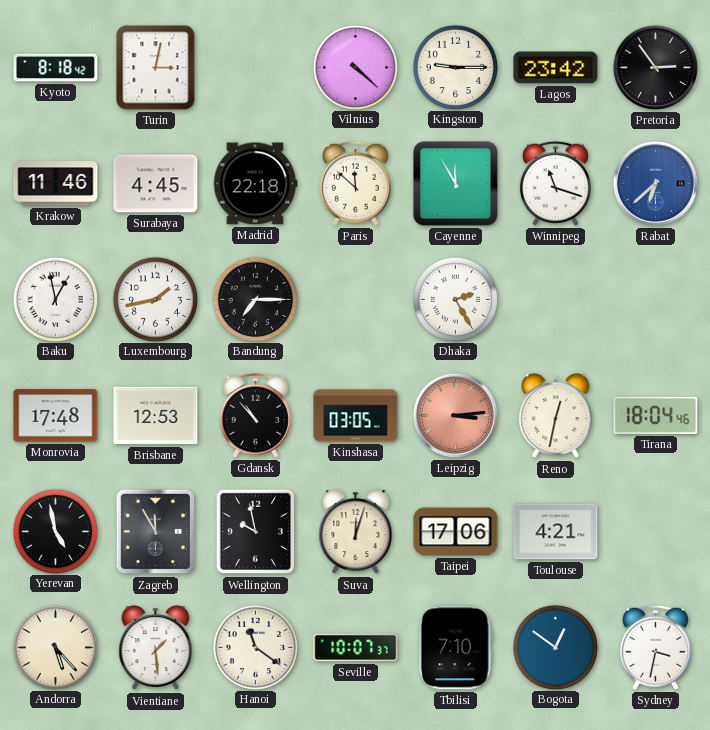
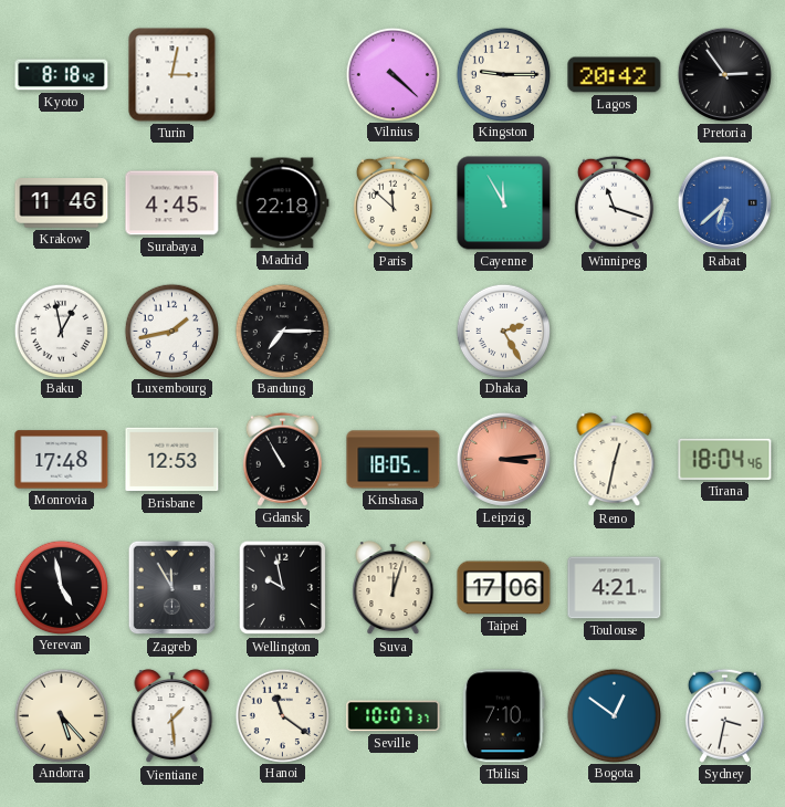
Lagos: 23:42 -> 20:42
Gdansk: 10:53 -> 10:55
Kinshasa: 03:05 -> 18:05
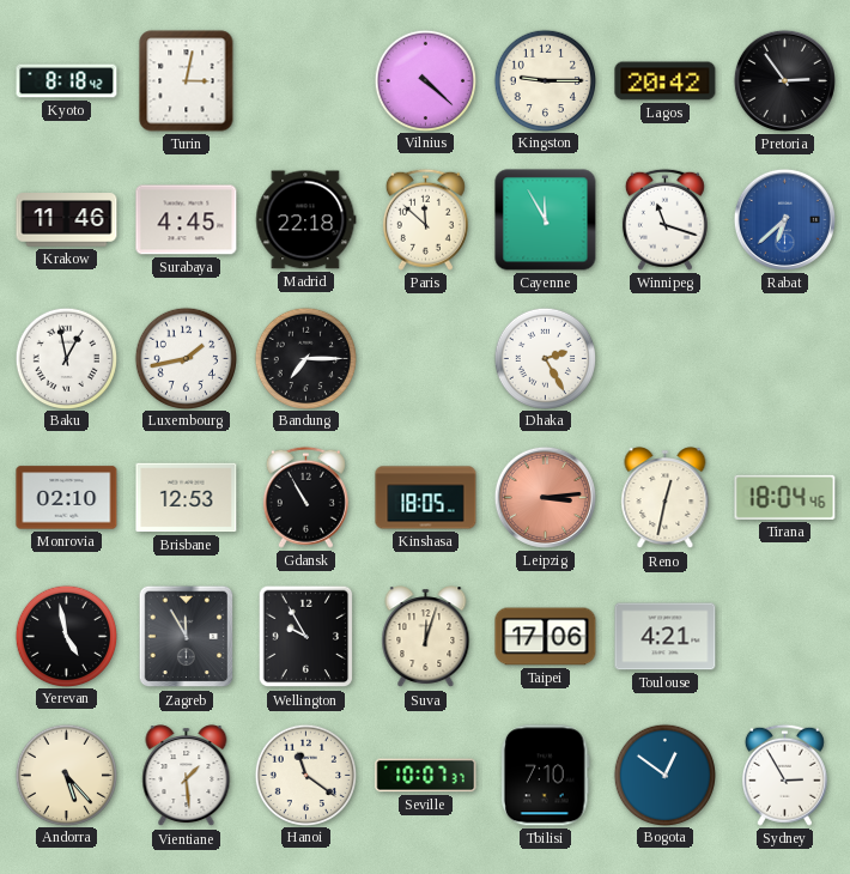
Monrovia: 17:48 -> 02:10
Wellington: 9:58 -> 9:55
Sydney: 3:32 -> 2:55
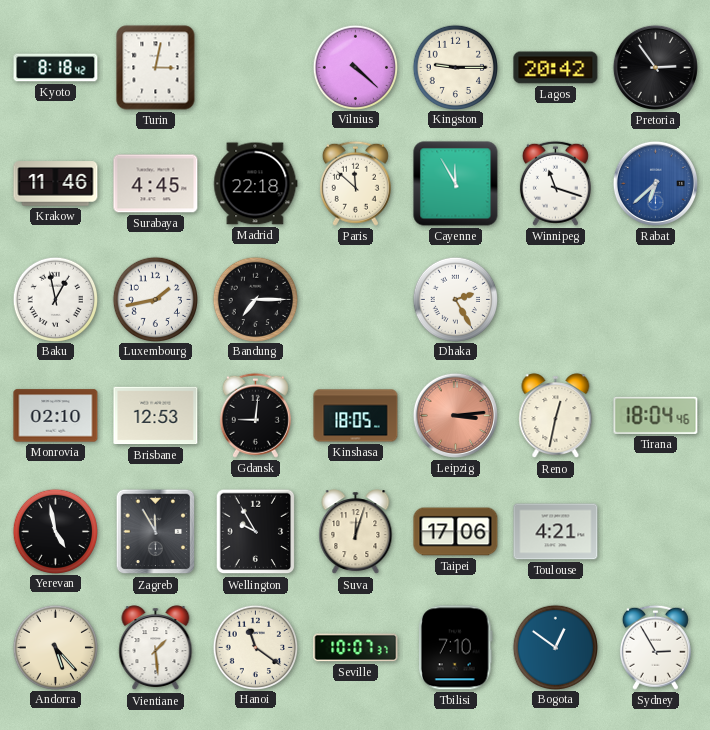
Gdansk: 10:55 -> 9:01
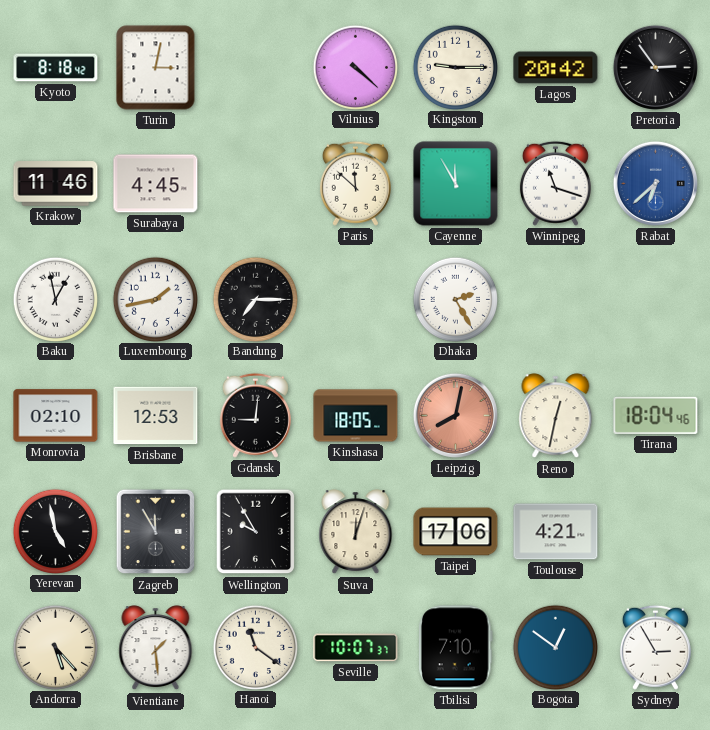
Madrid: 22:18 -> none
Leipzig: 3:14 -> 8:02
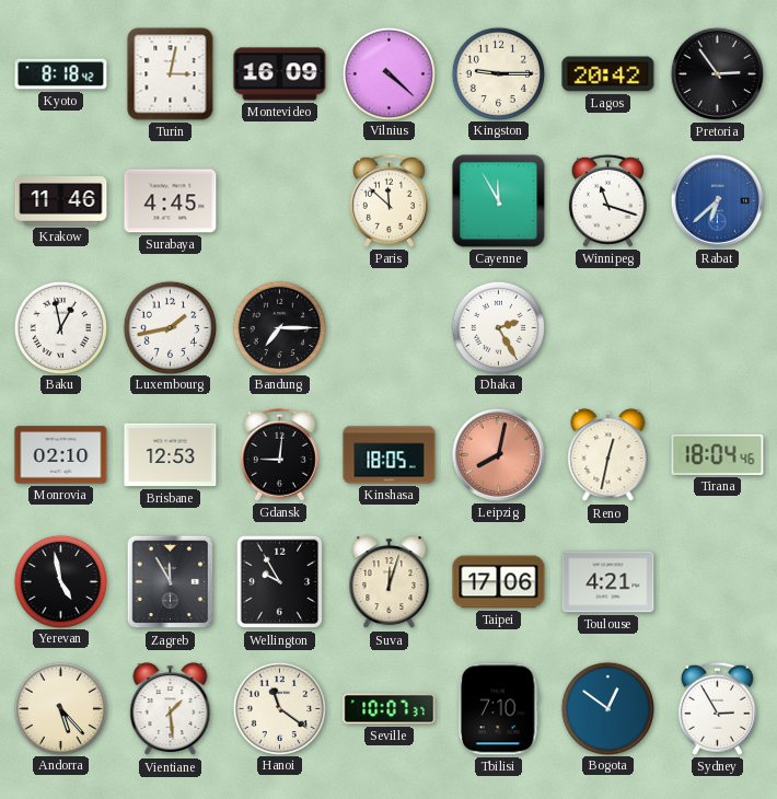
Montevideo: none -> 16:09
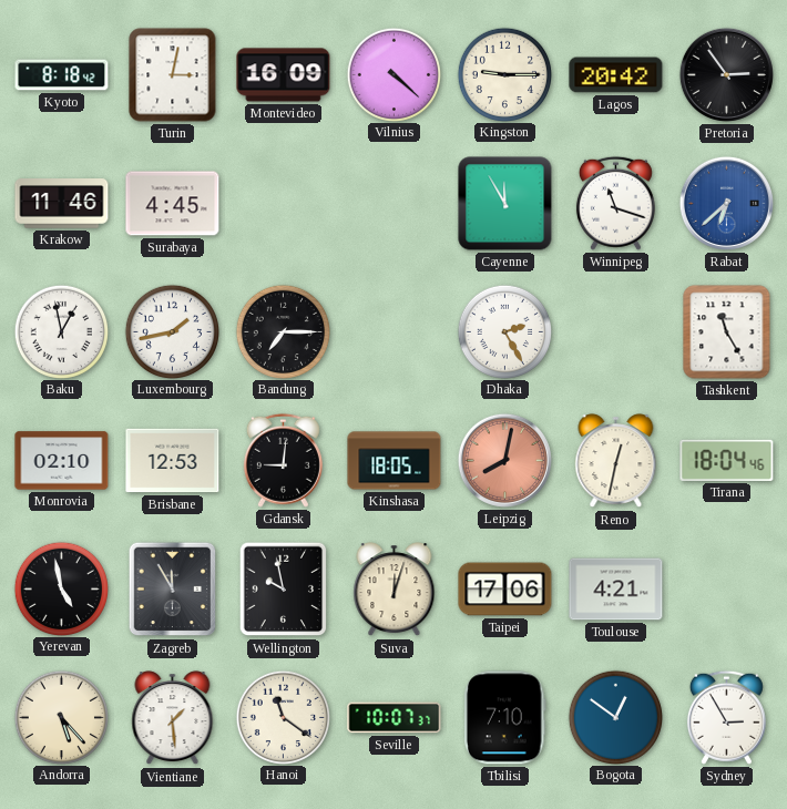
Paris: 11:52 -> none
Tashkent: none -> 11:25
Wellington: 9:55 -> 9:58
